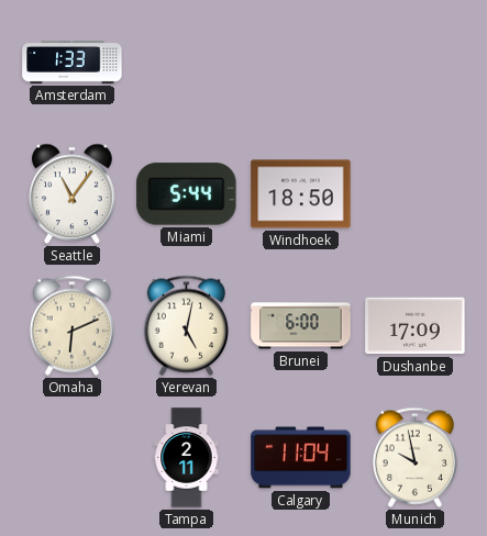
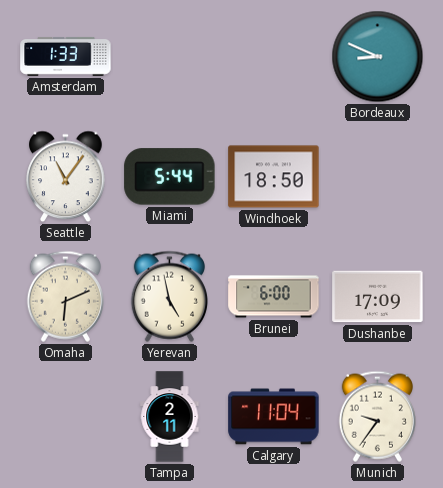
Bordeaux: none -> 8:49
Yerevan: 5:02 -> 4:58
Munich: 9:58 -> 9:36
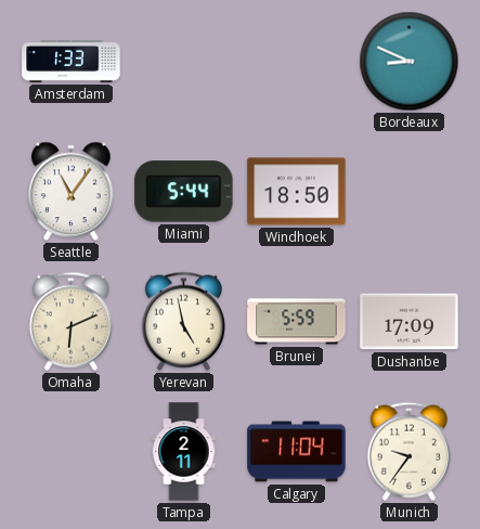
Brunei: 6:00 -> 5:59
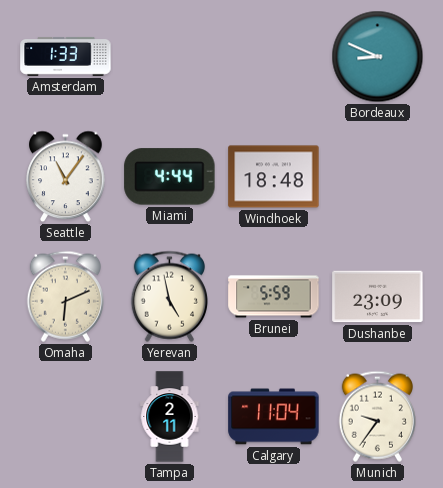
Miami: 5:44 -> 4:44
Windhoek: 18:50 -> 18:48
Dushanbe: 17:09 -> 23:09
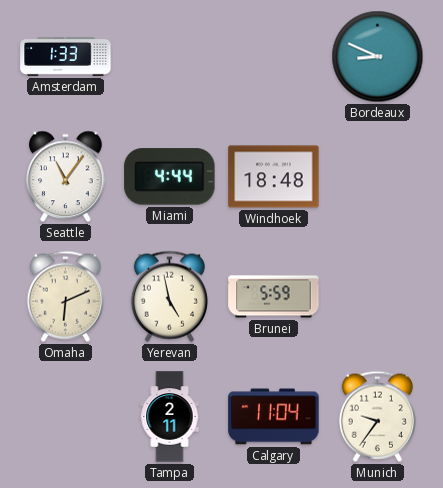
Dushanbe: 23:09 -> none
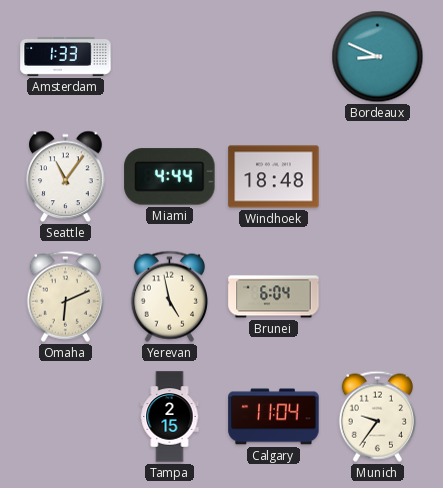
Brunei: 5:59 -> 6:04
Tampa: 2:11 -> 2:15
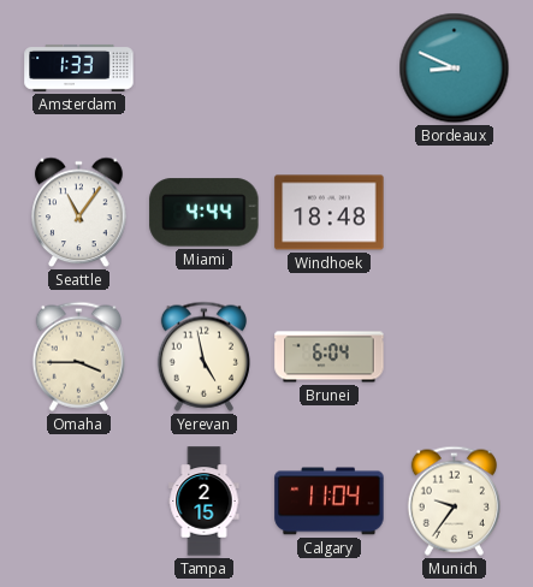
Omaha: 6:11 -> 3:45
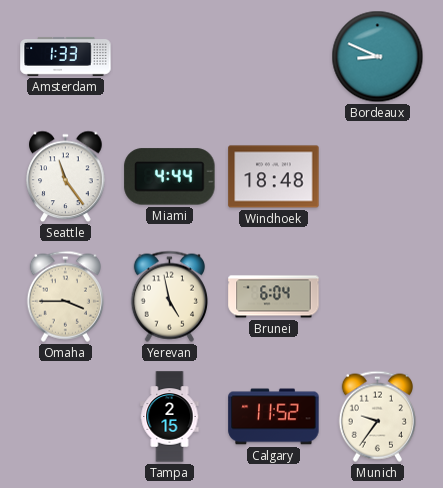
Seattle: 11:06 -> 11:24
Calgary: 11:04 -> 11:52
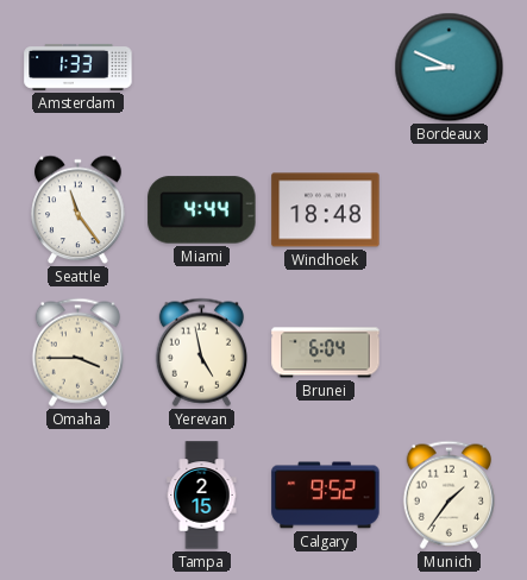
Calgary: 11:52 -> 9:52
Munich: 9:36 -> 1:36
